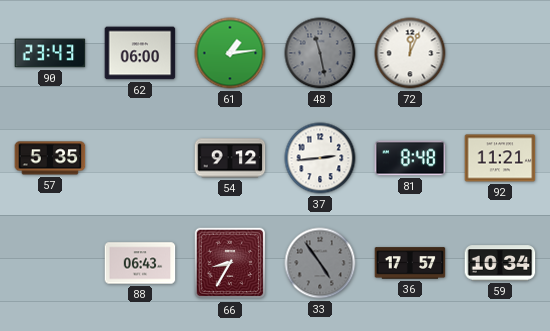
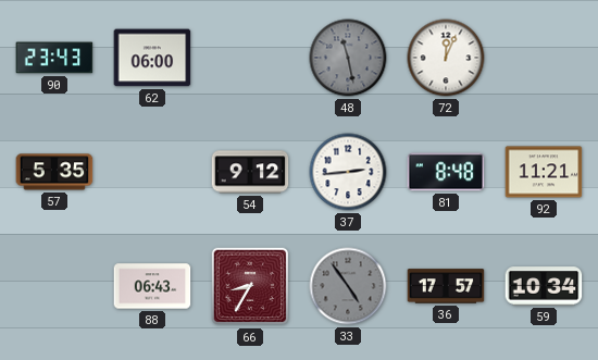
61: 1:14 -> none
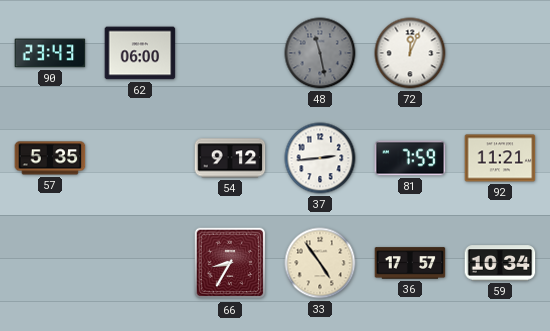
81: 8:48 -> 7:59
88: 06:43 -> none
33 dial: grey -> cream
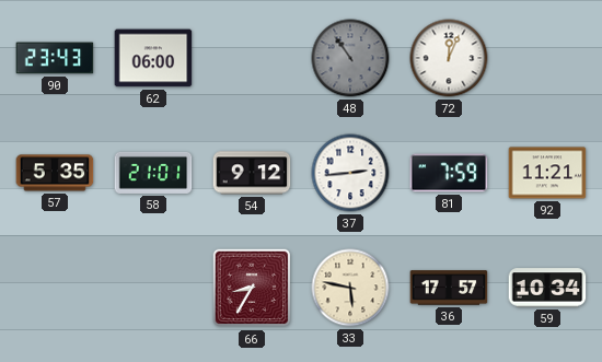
48: 11:28 -> 10:54
58: none -> 21:01
33: 4:54 -> 5:47
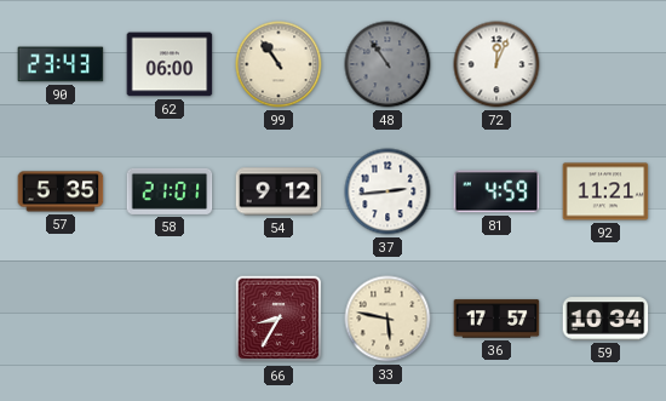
99: none -> 10:54
81: 7:59 -> 4:59
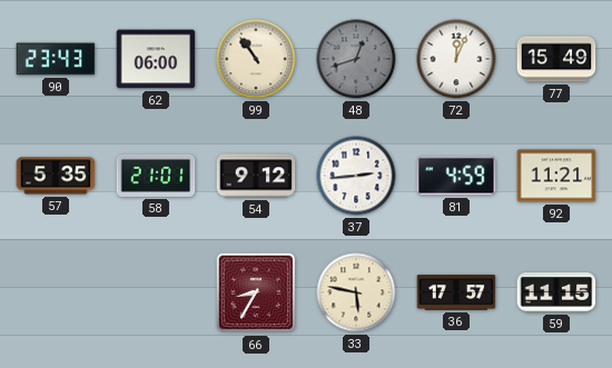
48: 10:54 -> 12:42
77: none -> 15:49
59: 10:34 -> 11:15
